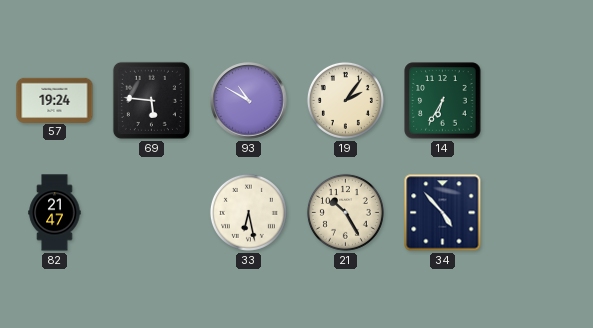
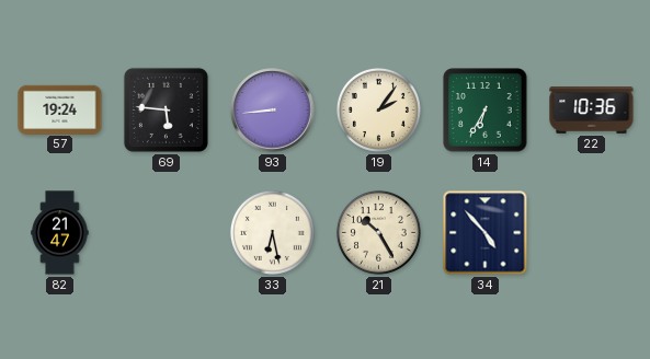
93: 10:50 -> 8:44
22: none -> 10:36
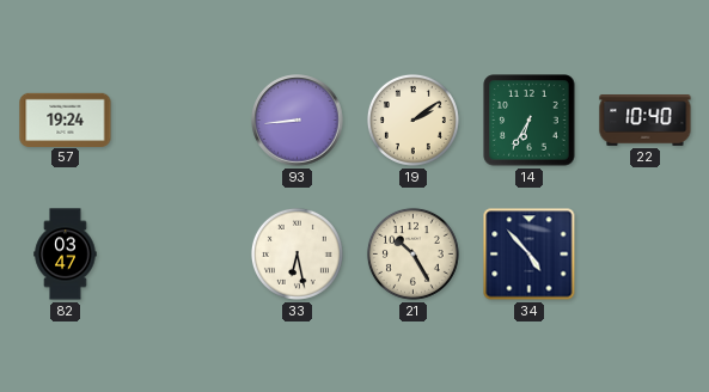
69: 5:46 -> none
19: 2:06 -> 2:09
22: 10:36 -> 10:40
82: 21:47 -> 03:47
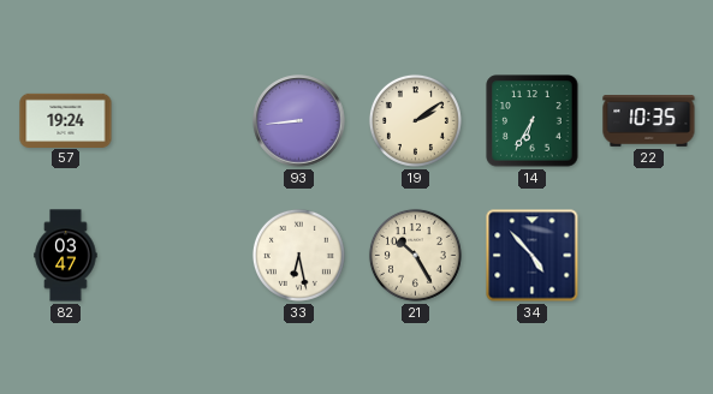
22: 10:40 -> 10:35
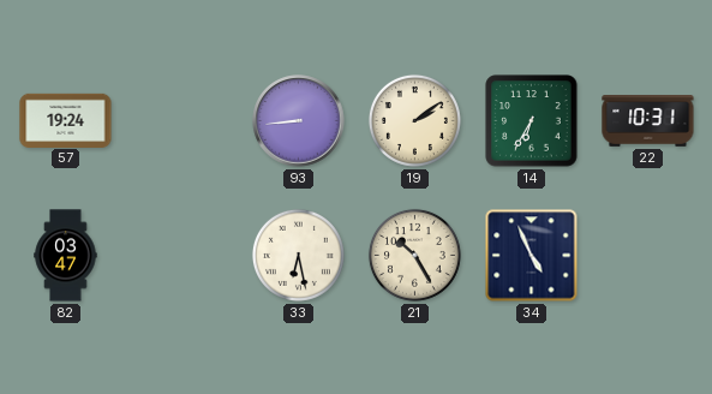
22: 10:35 -> 10:31
34: 4:53 -> 4:56
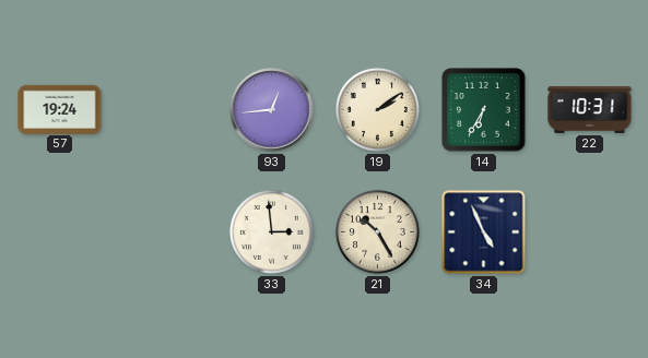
93: 8:44 -> 12:44
82: 03:47 -> none
33: 6:28 -> 2:59
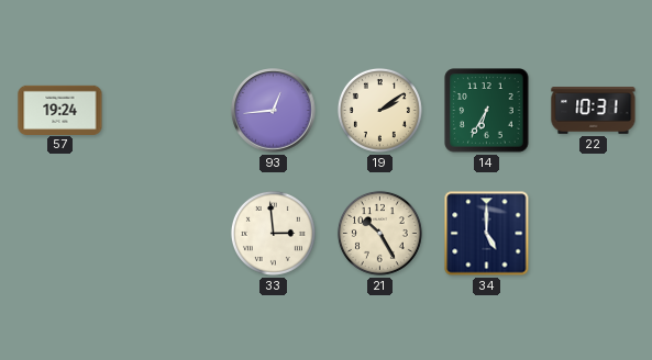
34: 4:56 -> 5:00
